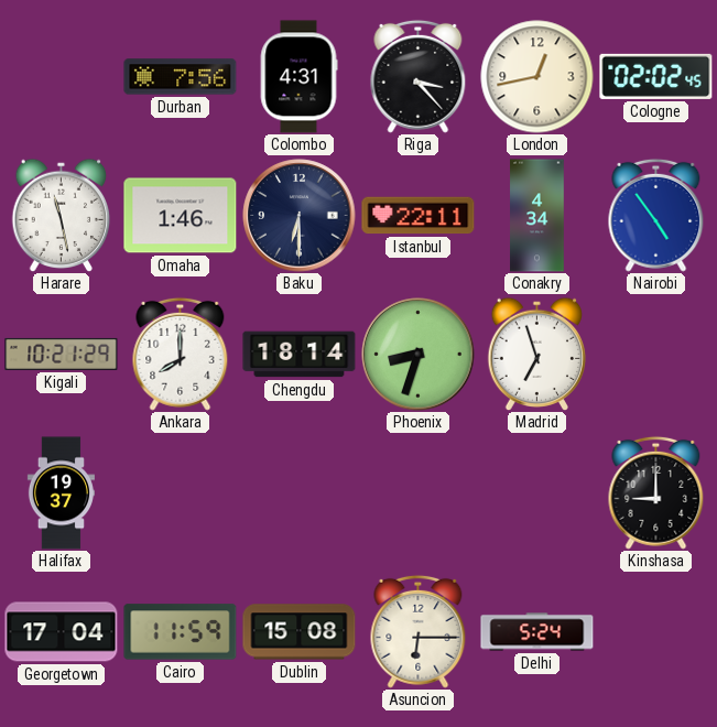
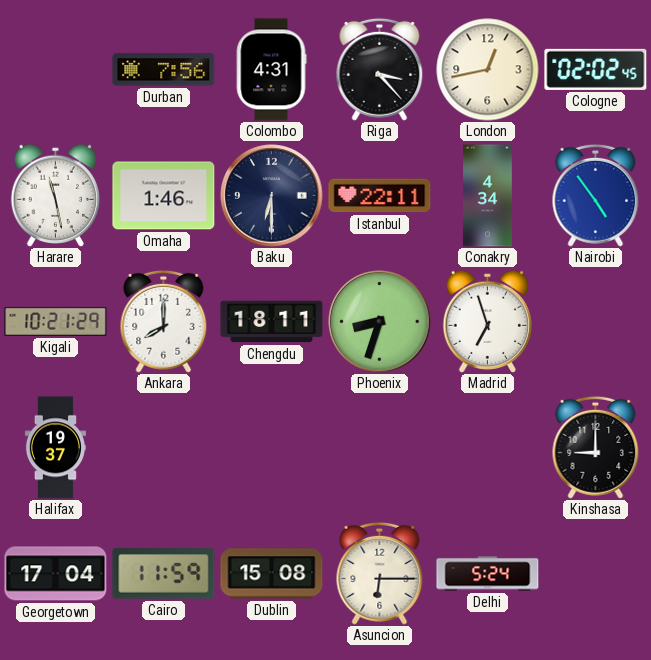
Chengdu: 18:14 -> 18:11
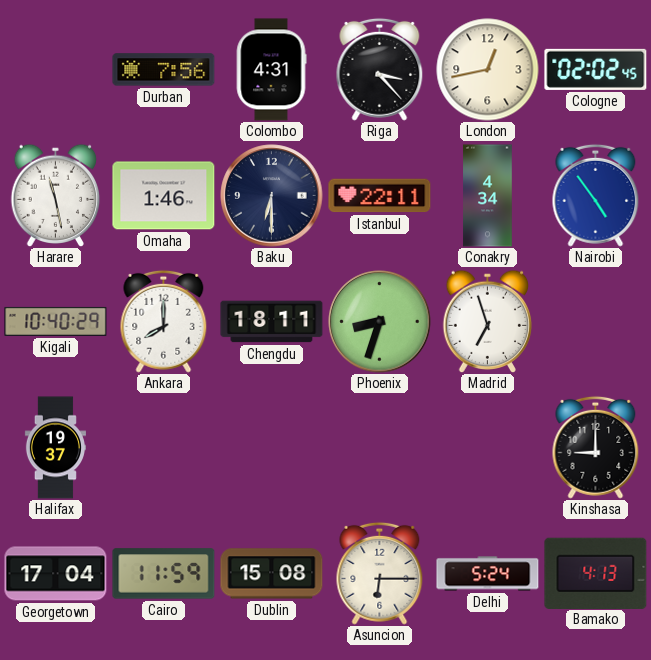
Kigali: 10:21 -> 10:40
Bamako: none -> 4:13
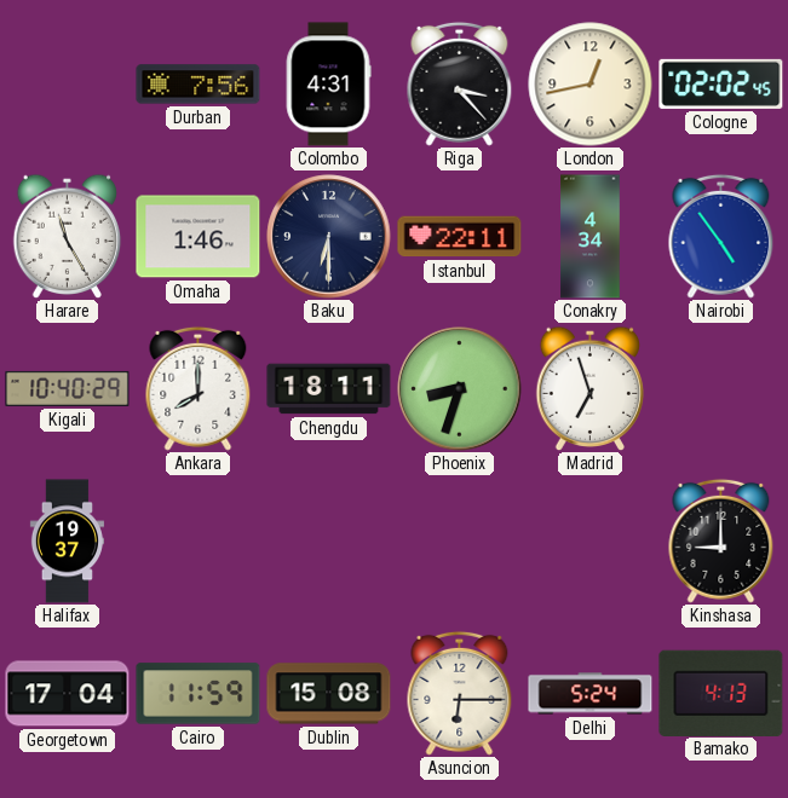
Harare: 11:28 -> 11:25
